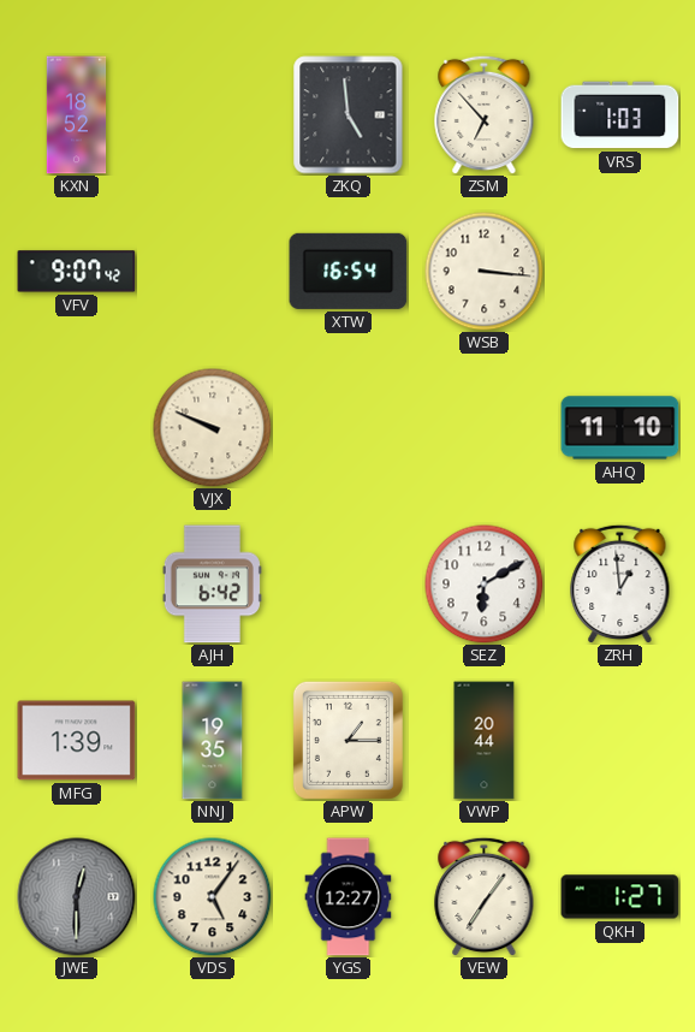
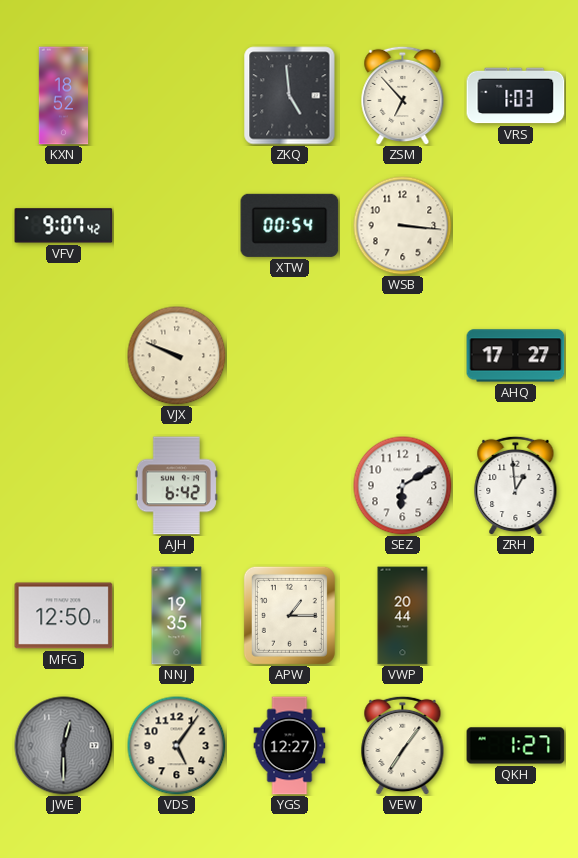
XTW: 16:54 -> 00:54
AHQ: 11:10 -> 17:27
MFG: 1:39 -> 12:50
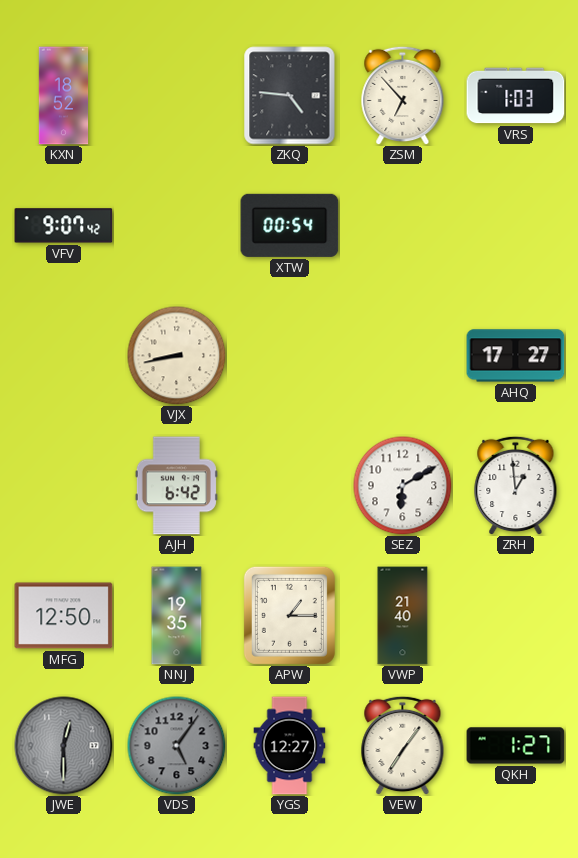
ZKQ: 4:59 -> 4:46
WSB: 3:16 -> none
VJX: 9:49 -> 8:43
VWP: 20:44 -> 21:40
VDS dial: cream -> grey
